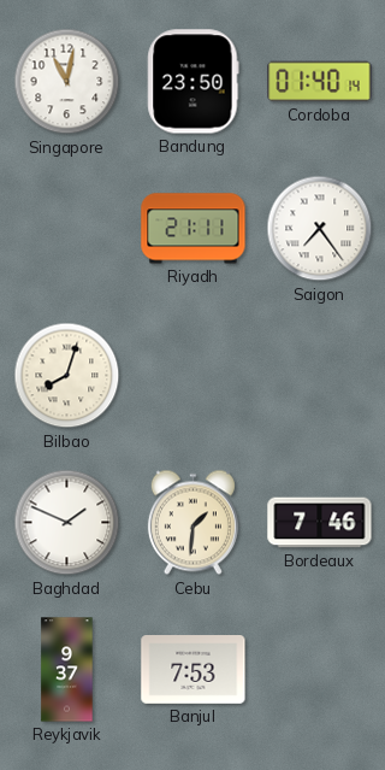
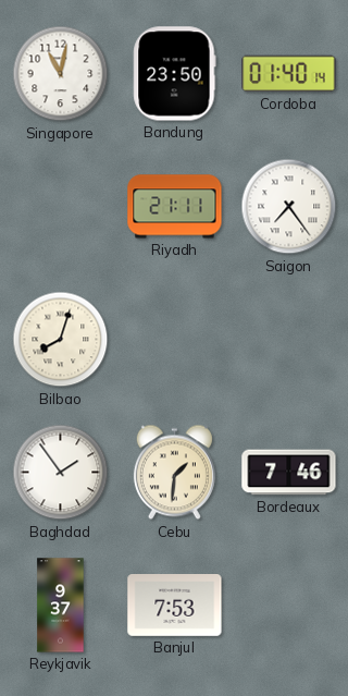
Baghdad: 1:49 -> 1:54
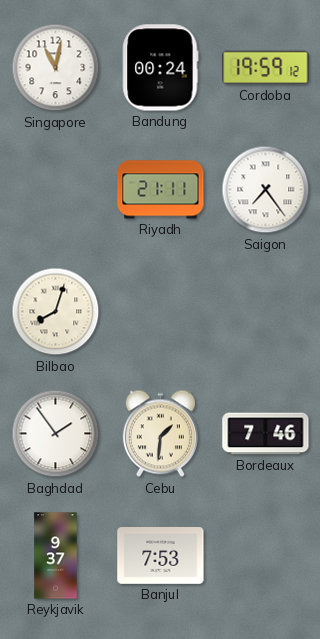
Bandung: 23:50 -> 00:24
Cordoba: 01:40 -> 19:59
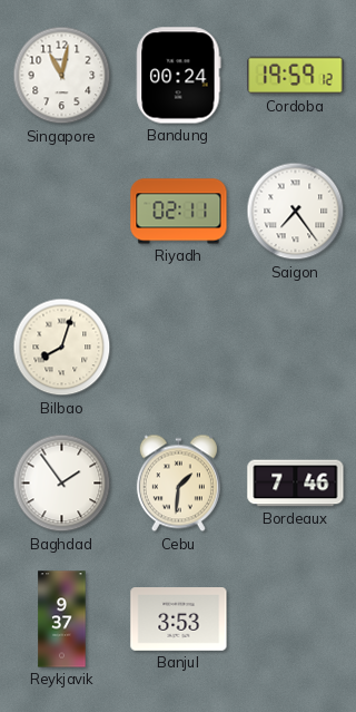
Riyadh: 21:11 -> 02:11
Banjul: 7:53 -> 3:53
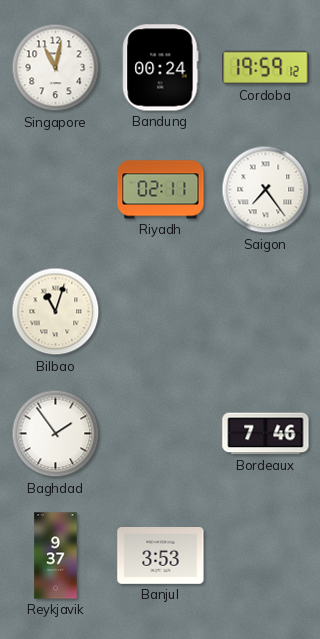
Bilbao: 8:03 -> 11:03
Cebu: 1:31 -> none
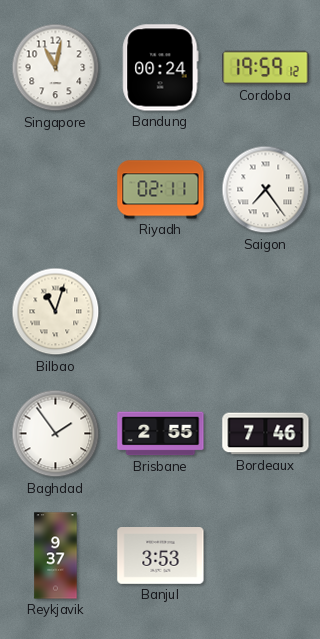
Brisbane: none -> 2:55
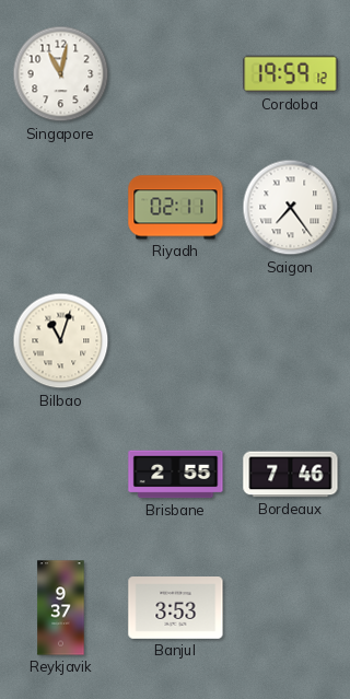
Bandung: 00:24 -> none
Baghdad: 1:54 -> none
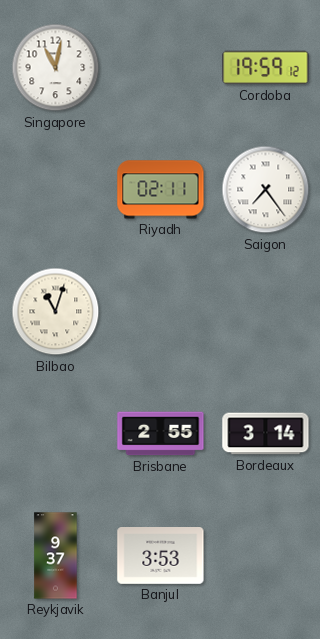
Bordeaux: 7:46 -> 3:14
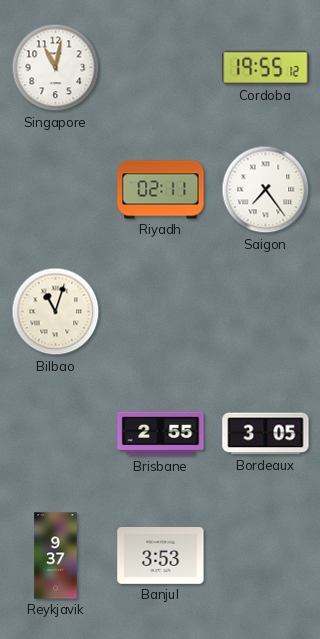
Cordoba: 19:59 -> 19:55
Bordeaux: 3:14 -> 3:05
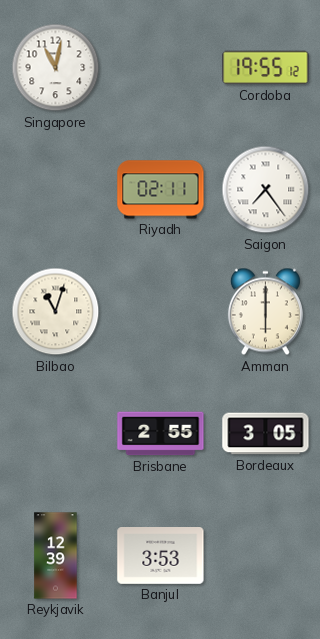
Amman: none -> 6:00
Reykjavik: 9:37 -> 12:39
